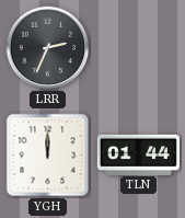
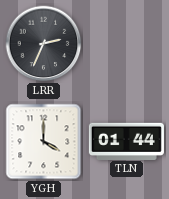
YGH: 12:00 -> 4:00
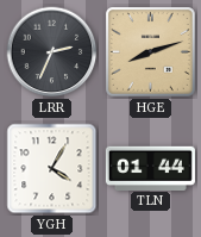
HGE: none -> 8:12
YGH: 4:00 -> 4:05
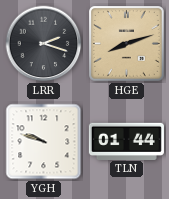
LRR: 2:34 -> 2:18
YGH: 4:05 -> 9:48
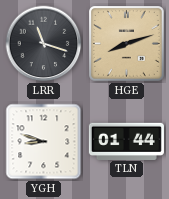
LRR: 2:18 -> 11:18
YGH: 9:48 -> 8:48
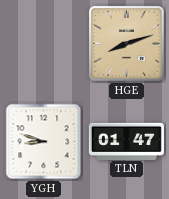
LRR: 11:18 -> none
TLN: 01:44 -> 01:47
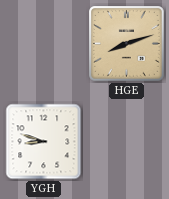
TLN: 01:47 -> none
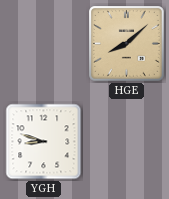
HGE: 8:12 -> 8:08
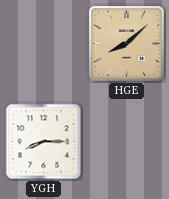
YGH: 8:48 -> 8:15
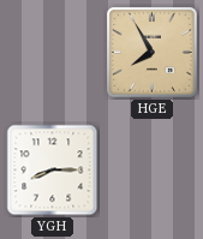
HGE: 8:08 -> 7:55
